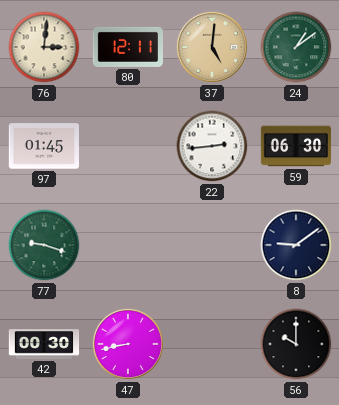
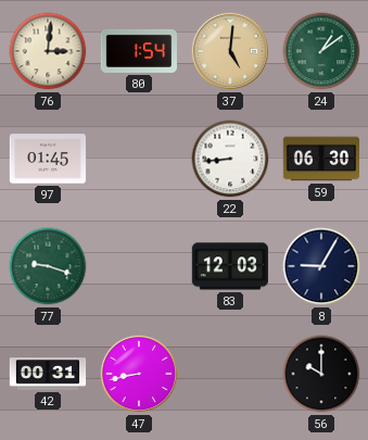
80: 12:11 -> 1:54
22: 2:44 -> 8:44
83: none -> 12:03
8: 9:09 -> 9:05
42: 00:30 -> 00:31
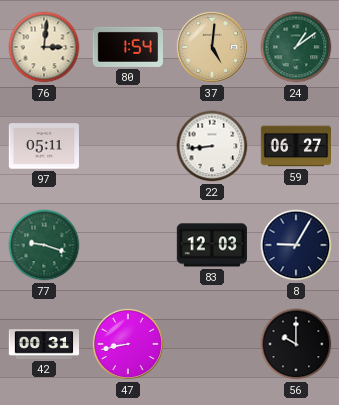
97: 01:45 -> 05:11
59: 06:30 -> 06:27
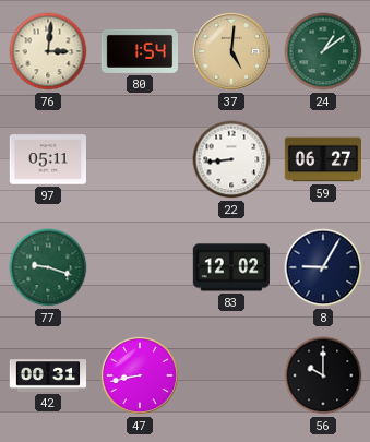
83: 12:03 -> 12:02
